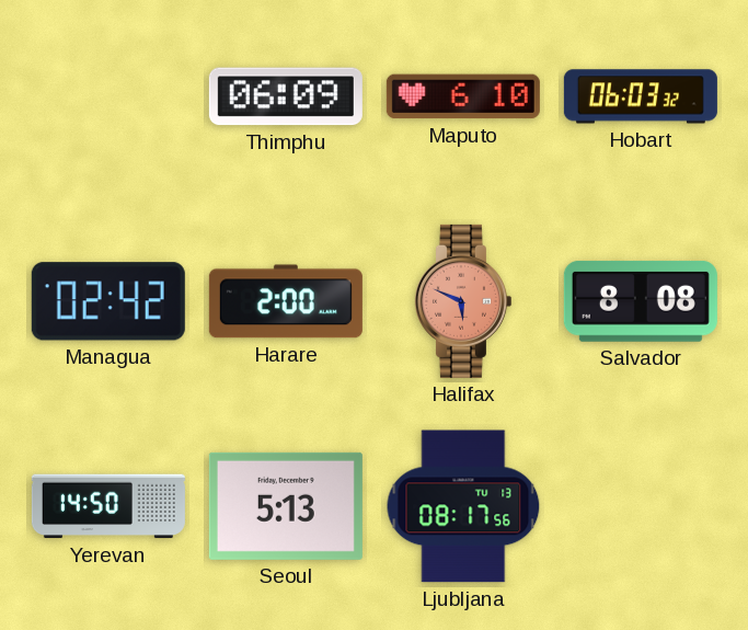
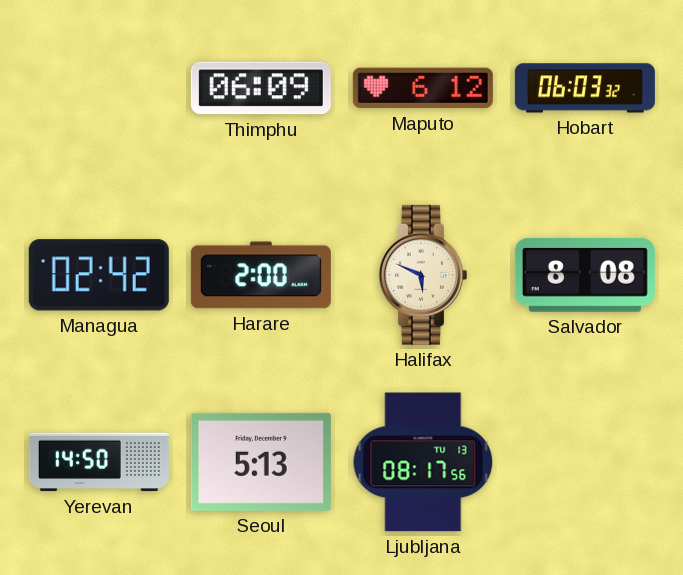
Maputo: 6:10 -> 6:12
Halifax dial: salmon -> cream
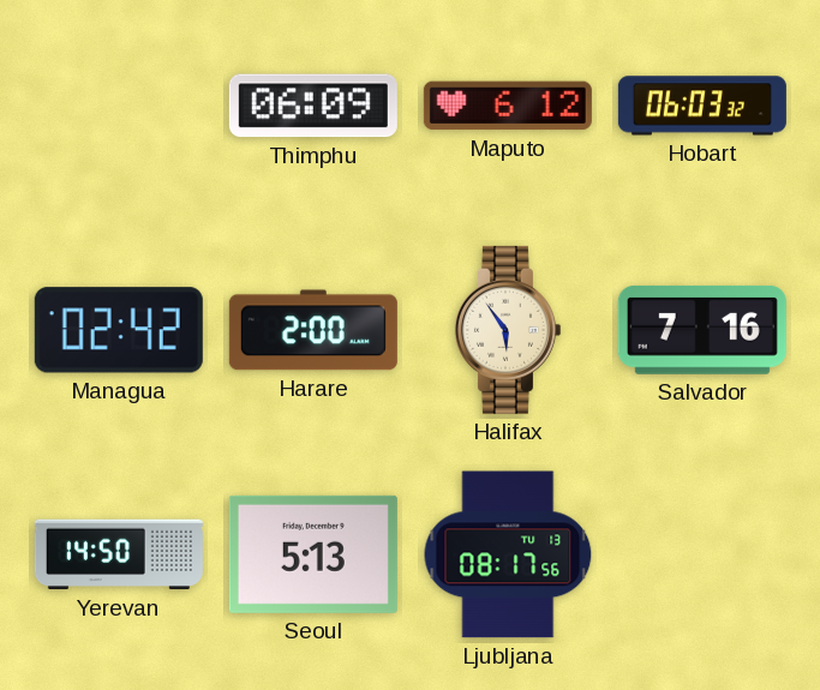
Halifax: 5:49 -> 5:54
Salvador: 8:08 -> 7:16
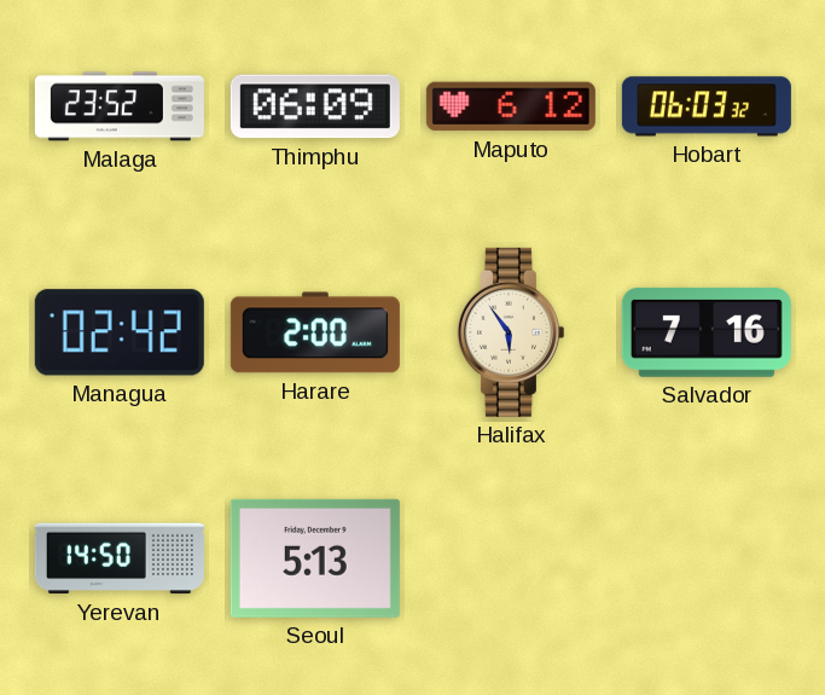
Malaga: none -> 23:52
Ljubljana: 08:17 -> none
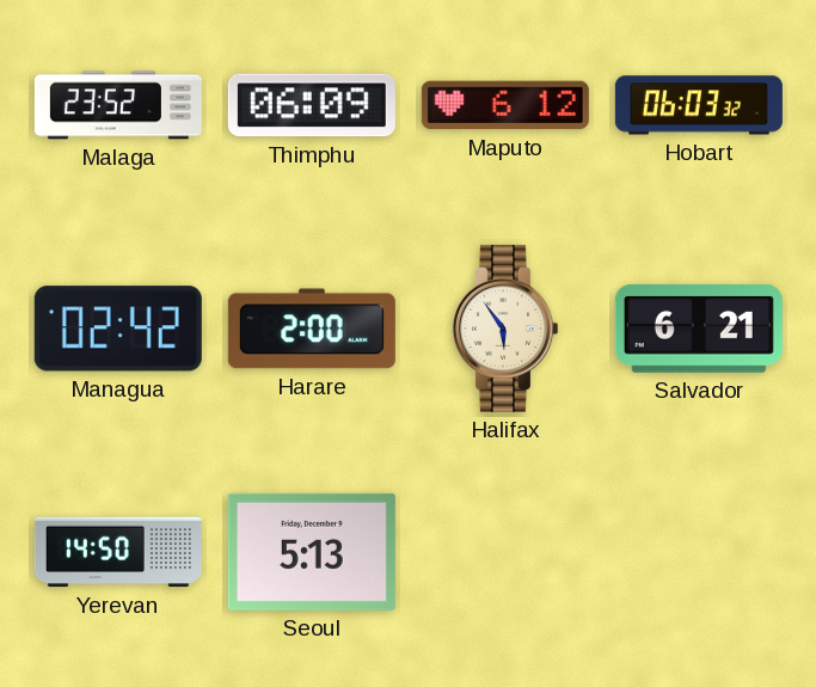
Salvador: 7:16 -> 6:21
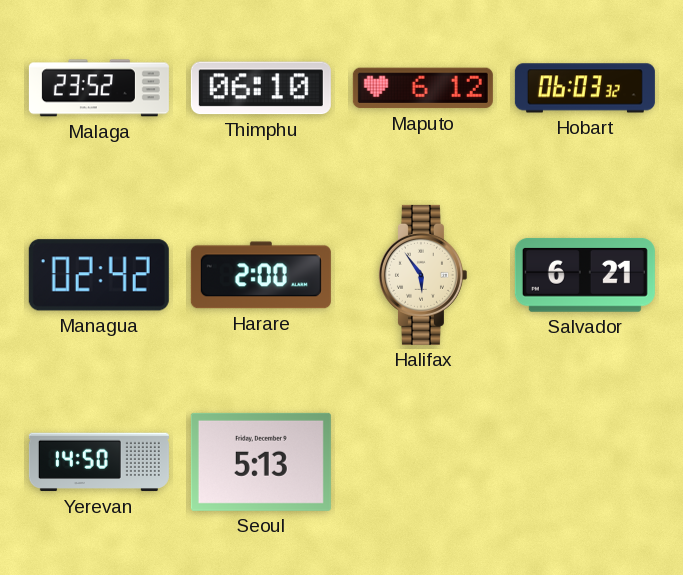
Thimphu: 06:09 -> 06:10
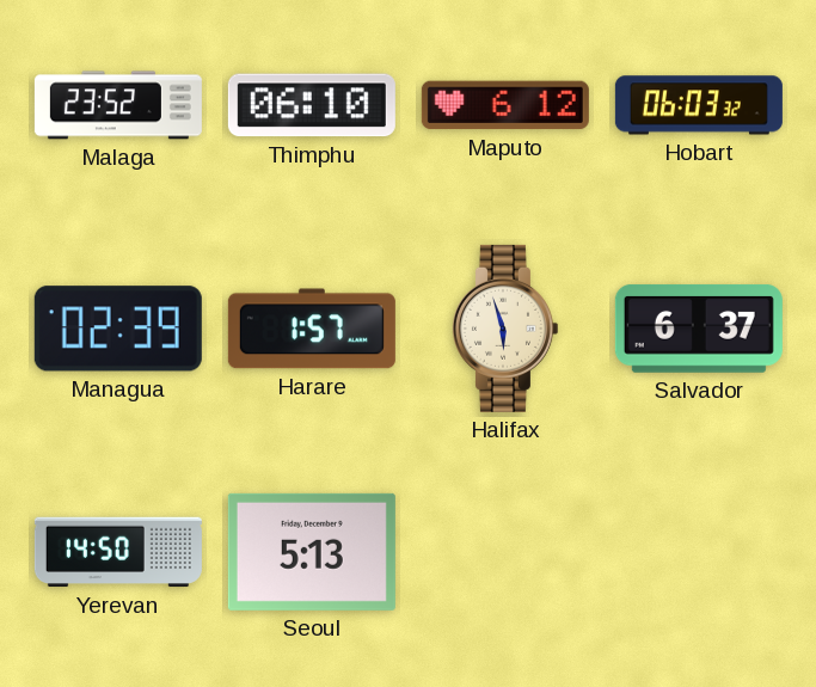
Managua: 02:42 -> 02:39
Harare: 2:00 -> 1:57
Halifax: 5:54 -> 5:57
Salvador: 6:21 -> 6:37
